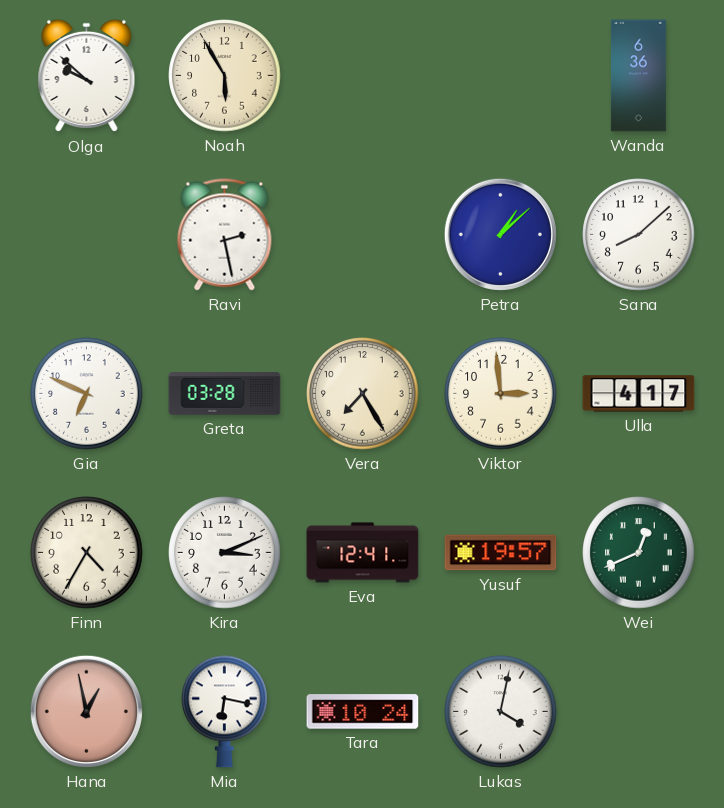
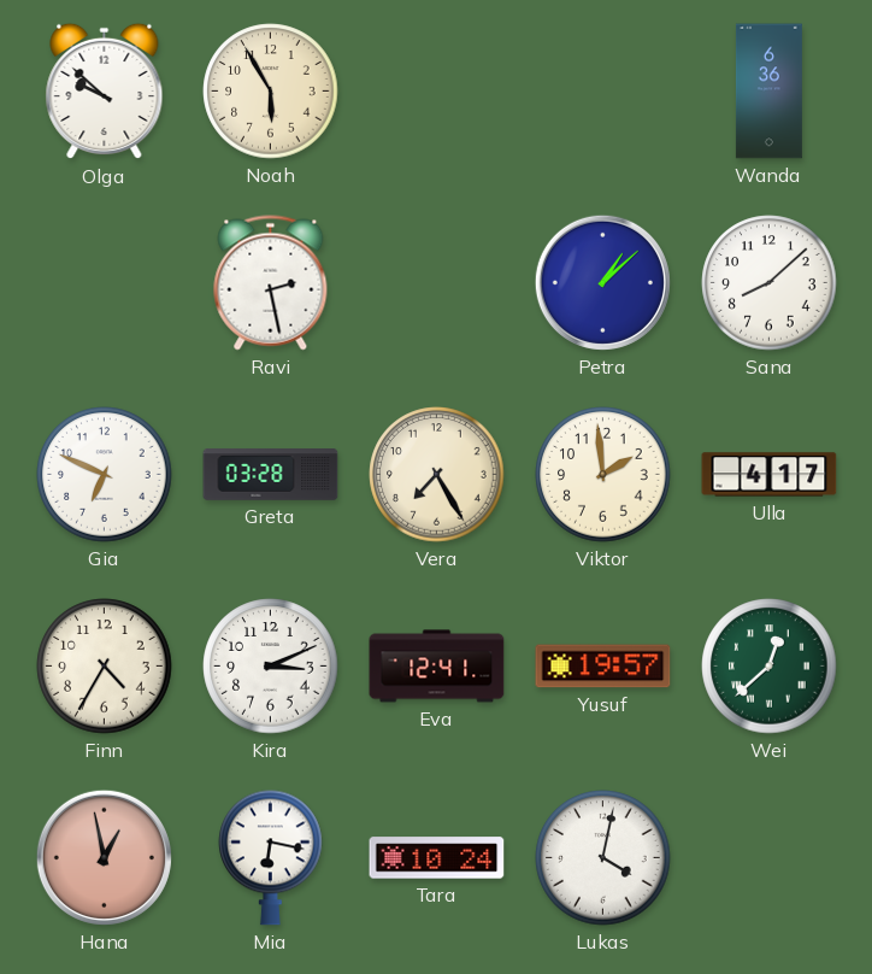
Viktor: 2:59 -> 1:59
Wei: 12:41 -> 12:38
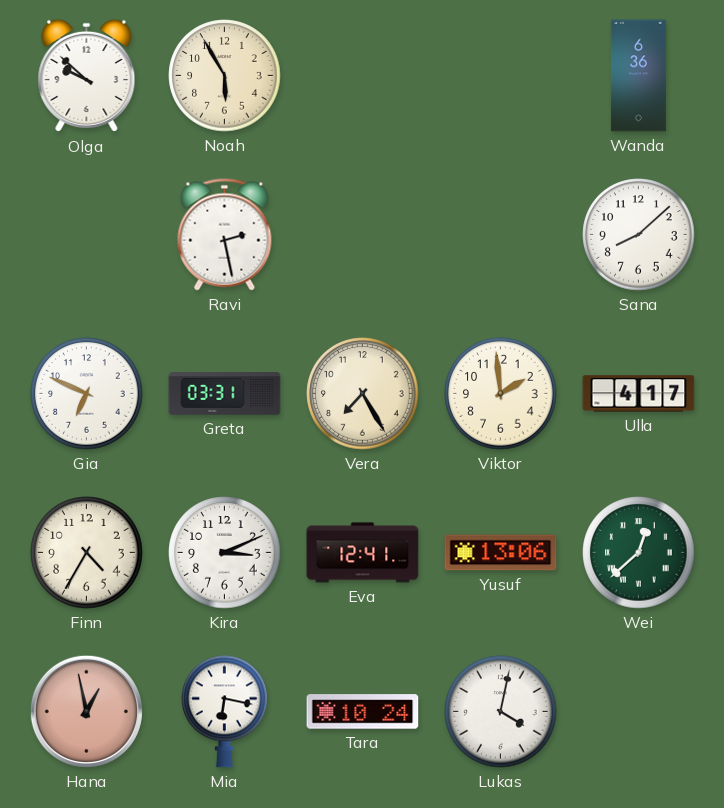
Petra: 1:08 -> none
Greta: 03:28 -> 03:31
Yusuf: 19:57 -> 13:06
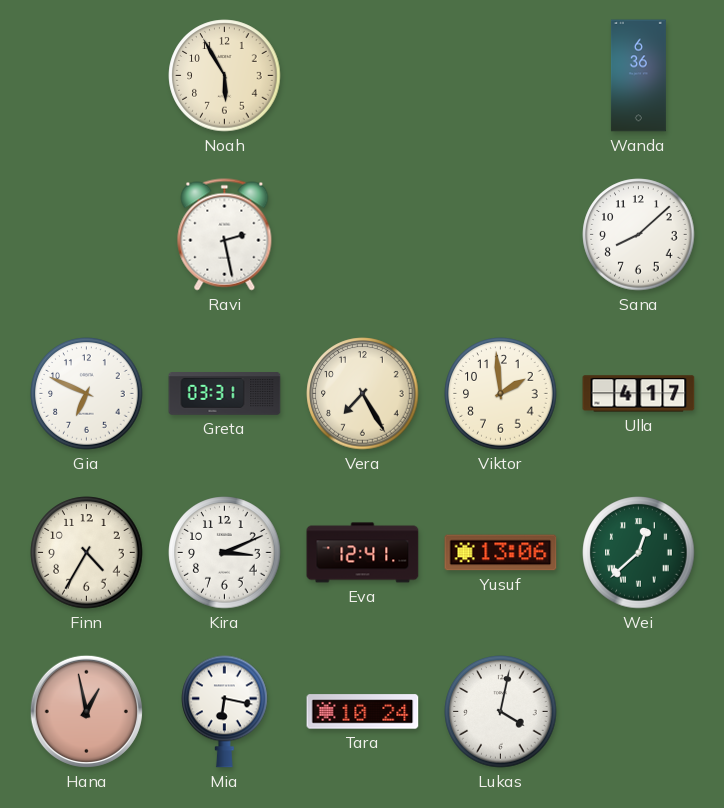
Olga: 9:52 -> none
